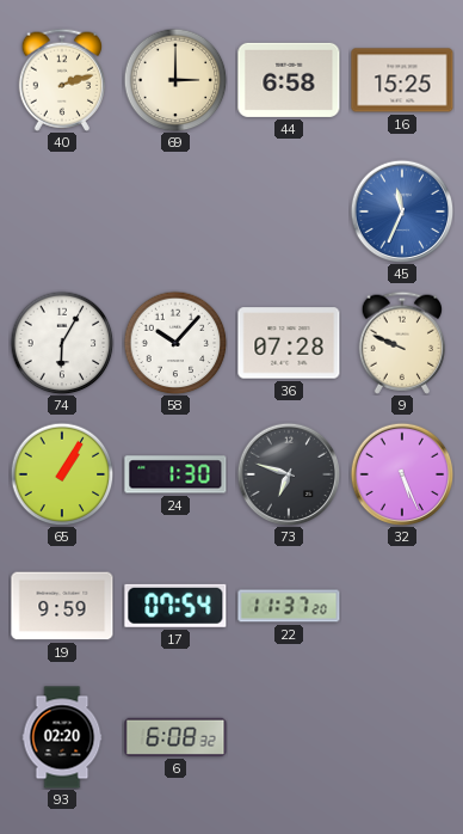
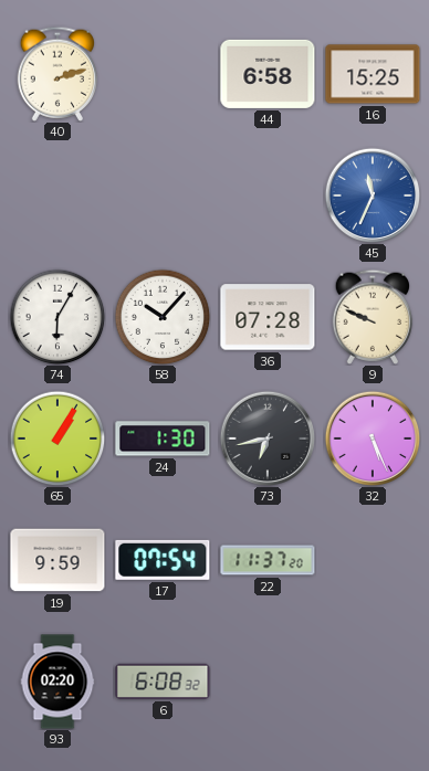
69: 3:00 -> none
73: 6:48 -> 6:43
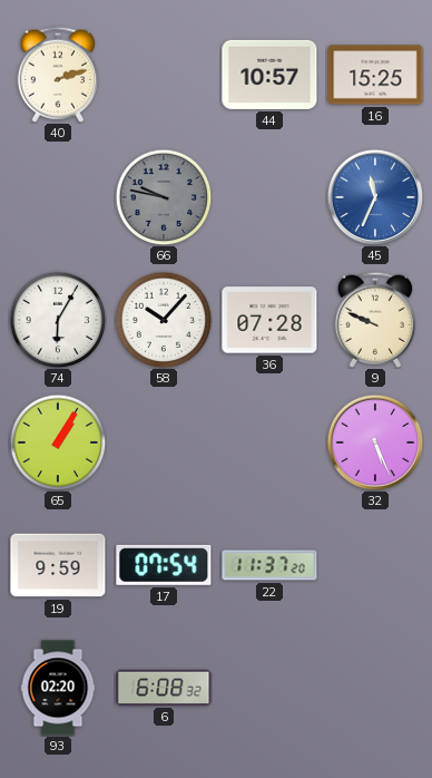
44: 6:58 -> 10:57
66: none -> 9:47
24: 1:30 -> none
73: 6:43 -> none
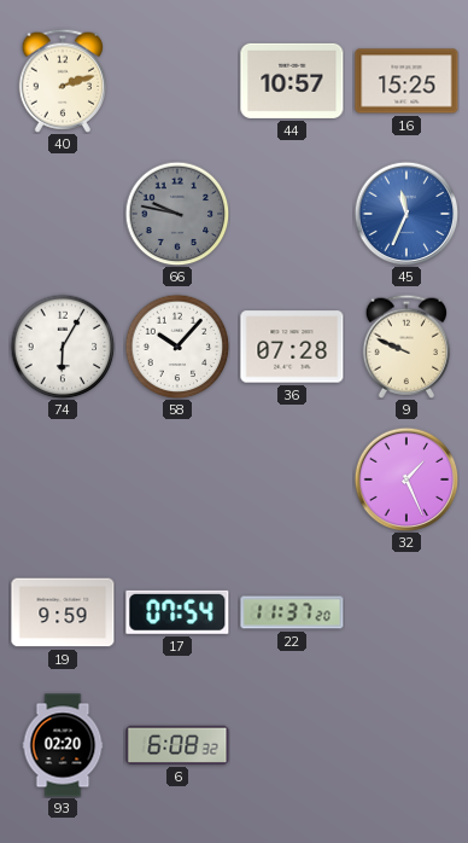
65: 1:05 -> none
32: 5:26 -> 1:26
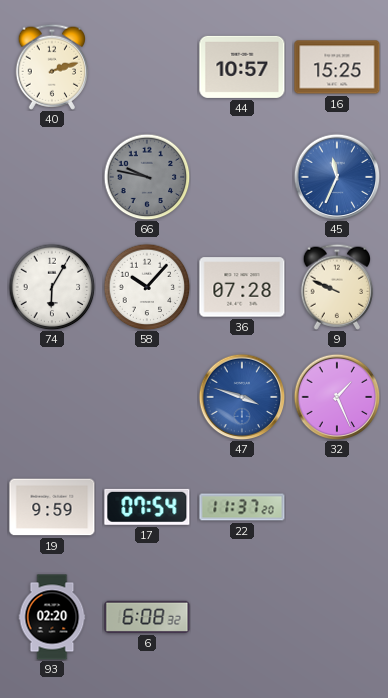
47: none -> 3:48
